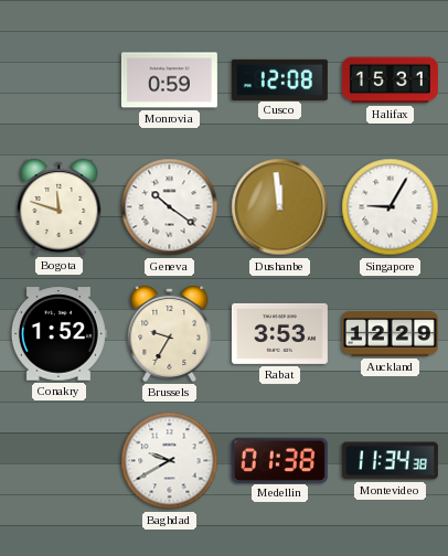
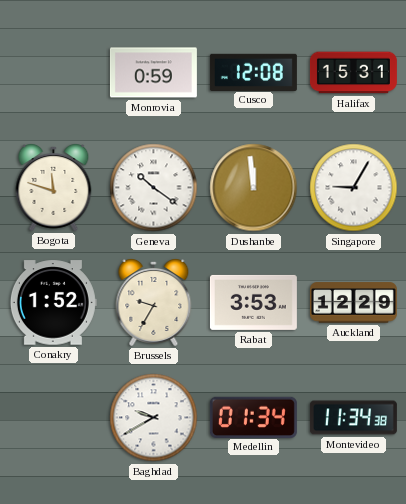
Medellin: 01:38 -> 01:34
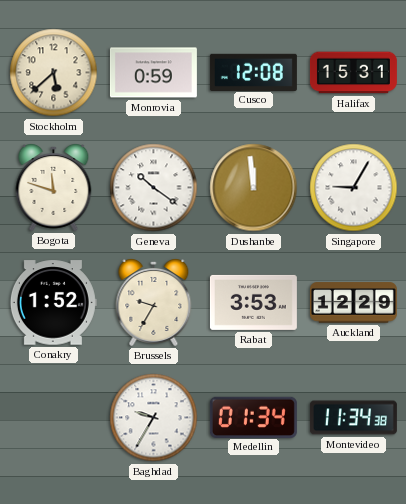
Stockholm: none -> 5:38
Baghdad: 9:40 -> 9:35
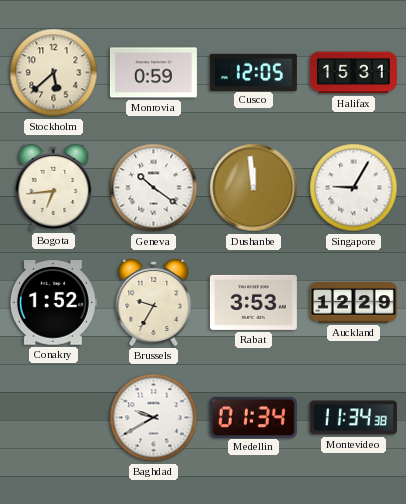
Cusco: 12:08 -> 12:05
Bogota: 11:48 -> 6:44
Baghdad: 9:35 -> 9:40
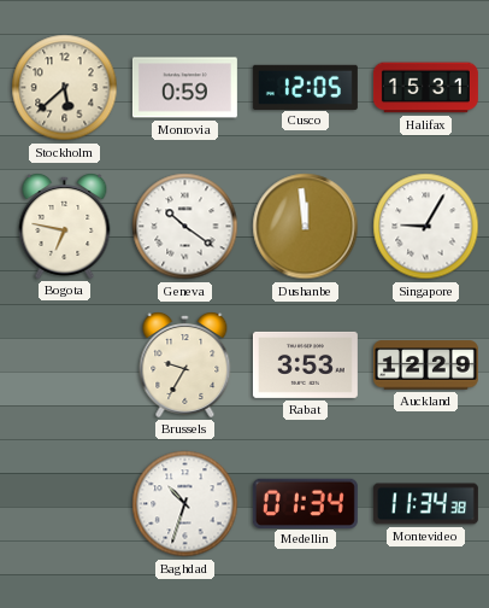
Bogota: 6:44 -> 6:47
Conakry: 1:52 -> none
Baghdad: 9:40 -> 10:33
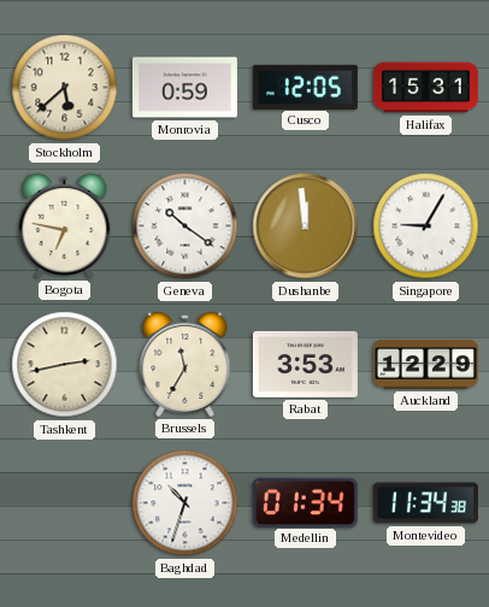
Tashkent: none -> 2:43
Brussels: 9:35 -> 11:35
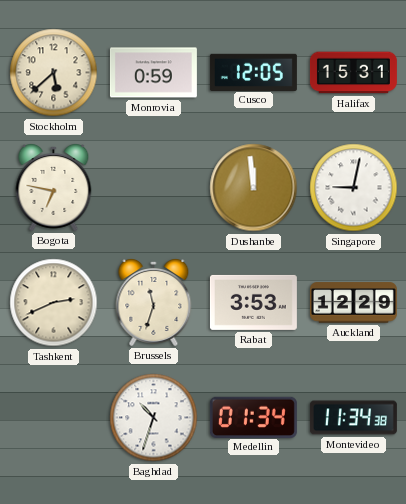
Geneva: 10:21 -> none
Singapore: 9:05 -> 9:02
Tashkent: 2:43 -> 2:41
Brussels: 11:35 -> 11:33
